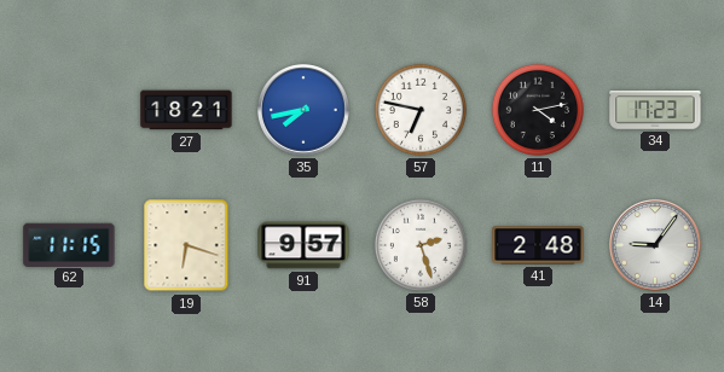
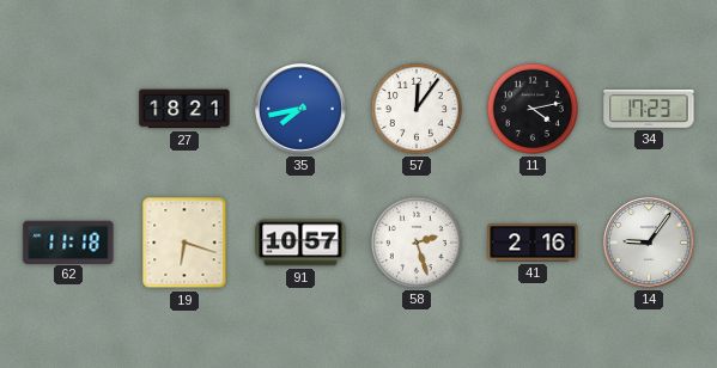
57: 6:47 -> 12:06
62: 11:15 -> 11:18
91: 9:57 -> 10:57
41: 2:48 -> 2:16
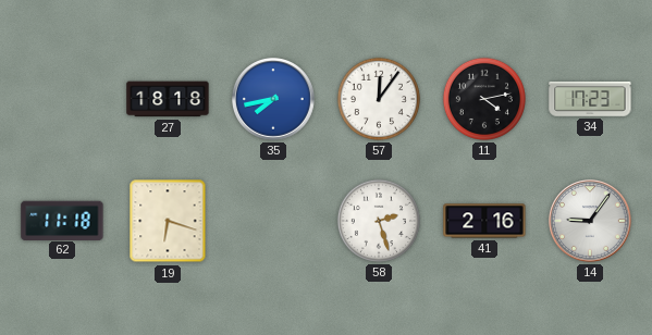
27: 18:21 -> 18:18
91: 10:57 -> none
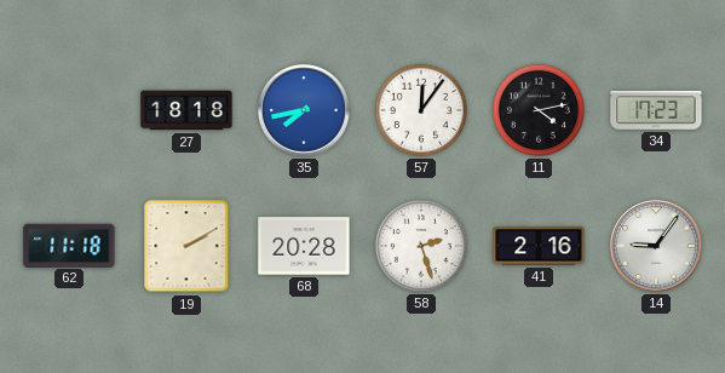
19: 6:18 -> 2:10
68: none -> 20:28
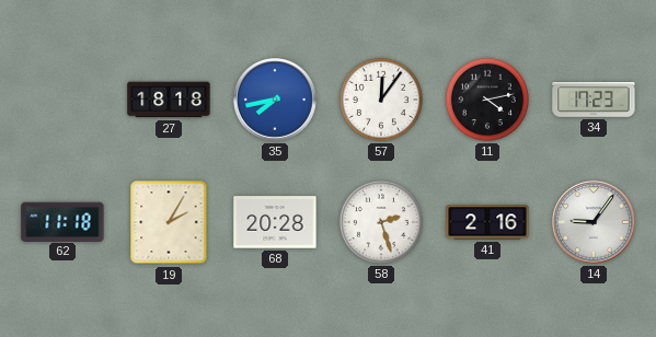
19: 2:10 -> 2:05
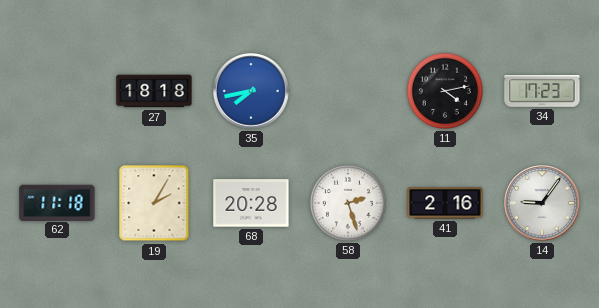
57: 12:06 -> none
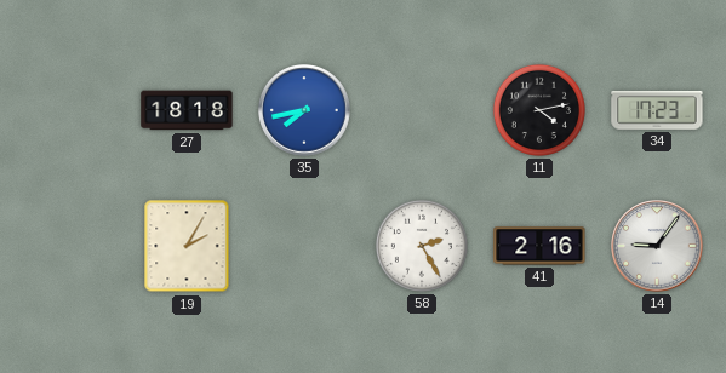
62: 11:18 -> none
68: 20:28 -> none
58: 2:27 -> 2:25
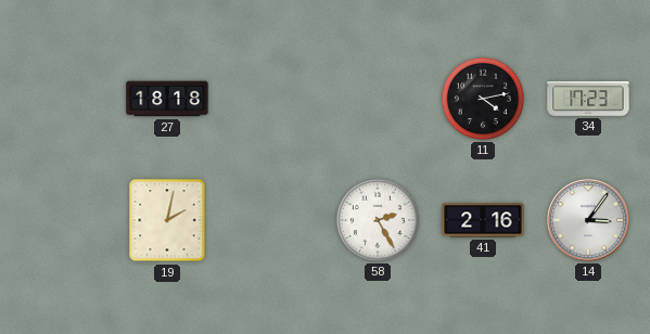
35: 7:43 -> none
19: 2:05 -> 2:02
14: 9:06 -> 3:06
